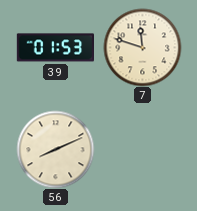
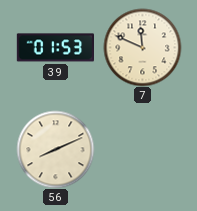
7: 11:48 -> 11:49
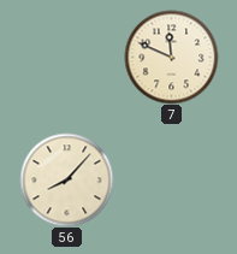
39: 01:53 -> none
56: 8:11 -> 8:07
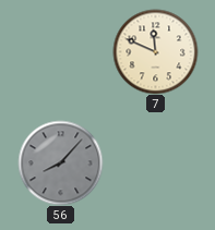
56 dial: cream -> grey
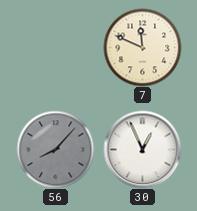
30: none -> 12:56
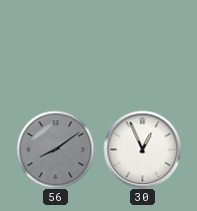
7: 11:49 -> none
56: 8:07 -> 8:09
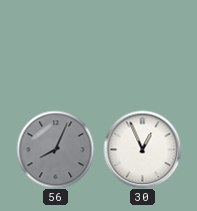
56: 8:09 -> 8:04
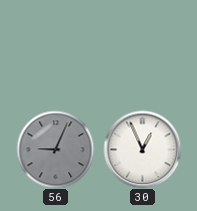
56: 8:04 -> 9:04
